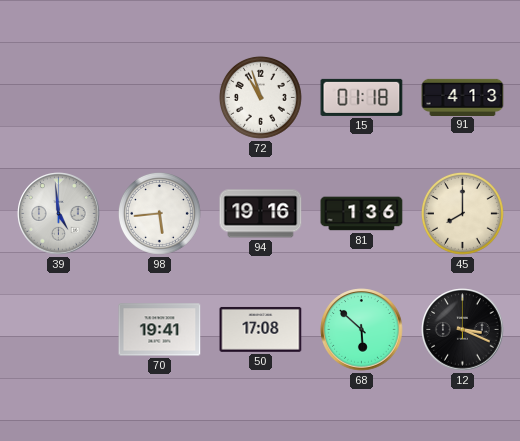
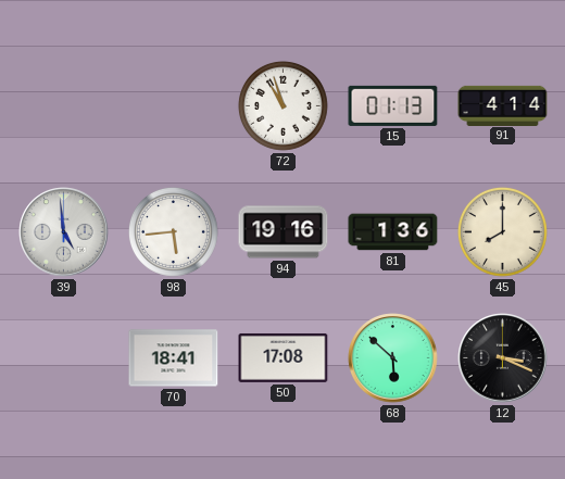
15: 01:18 -> 01:13
91: 4:13 -> 4:14
70: 19:41 -> 18:41
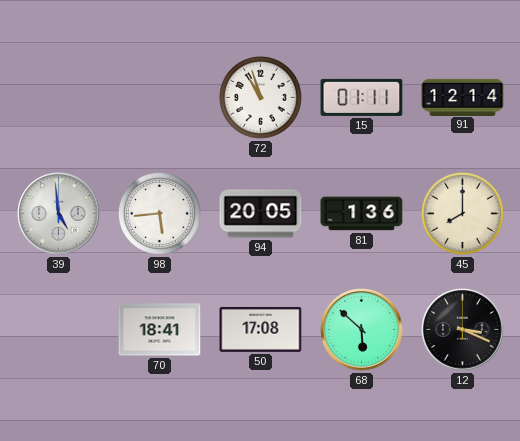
15: 01:13 -> 01:11
91: 4:14 -> 12:14
94: 19:16 -> 20:05
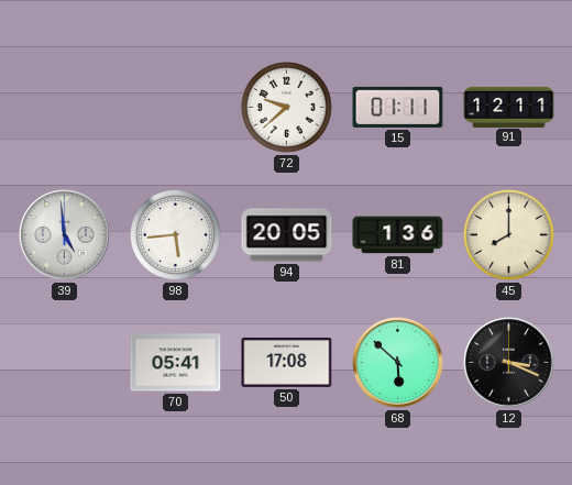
72: 10:57 -> 9:38
91: 12:14 -> 12:11
70: 18:41 -> 05:41
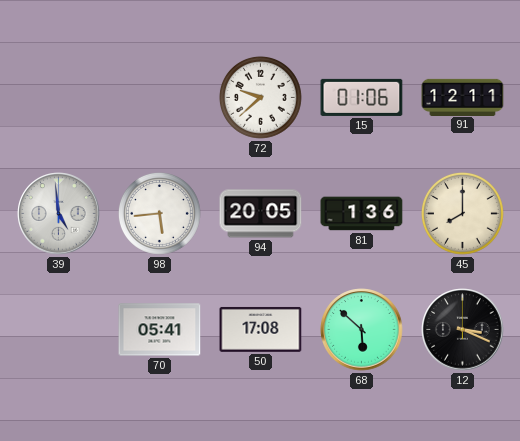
15: 01:11 -> 01:06
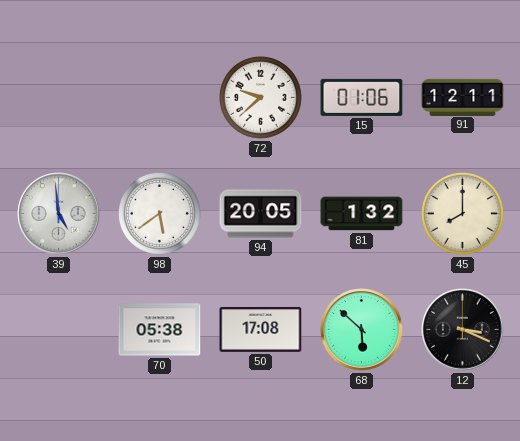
98: 5:44 -> 5:39
81: 1:36 -> 1:32
70: 05:41 -> 05:38
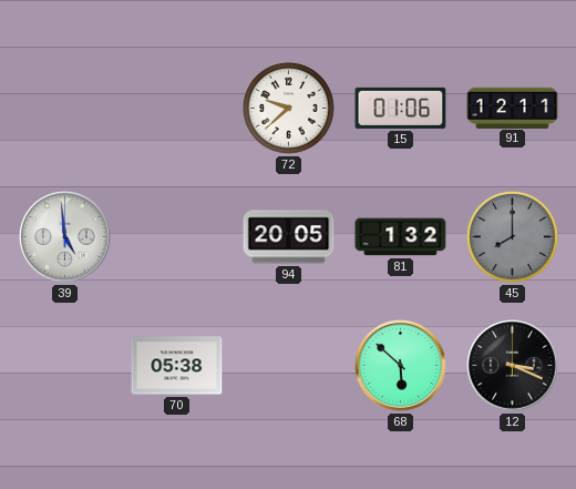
98: 5:39 -> none
45 dial: cream -> grey
50: 17:08 -> none
